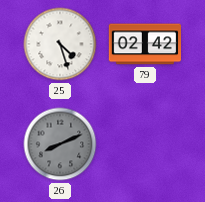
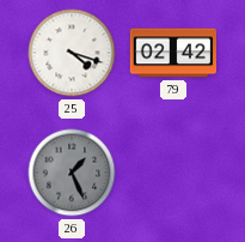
25: 4:27 -> 4:18
26: 8:11 -> 1:26
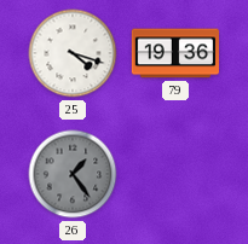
79: 02:42 -> 19:36
26: 1:26 -> 1:24
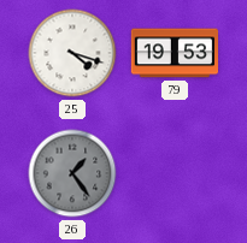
79: 19:36 -> 19:53
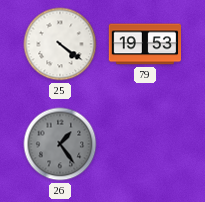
25: 4:18 -> 4:21
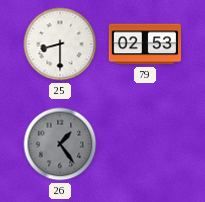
25: 4:21 -> 8:30
79: 19:53 -> 02:53
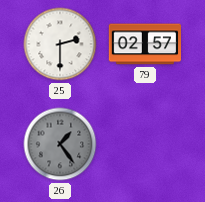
25: 8:30 -> 2:30
79: 02:53 -> 02:57
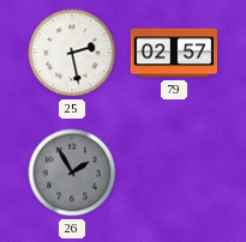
25: 2:30 -> 2:28
26: 1:24 -> 1:55
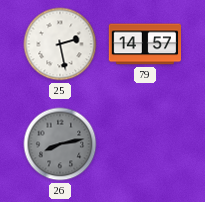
79: 02:57 -> 14:57
26: 1:55 -> 8:13
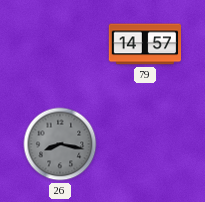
25: 2:28 -> none
26: 8:13 -> 8:17
